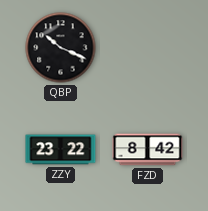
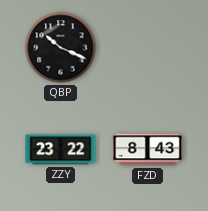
FZD: 8:42 -> 8:43
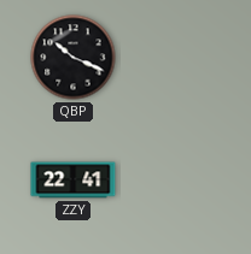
ZZY: 23:22 -> 22:41
FZD: 8:43 -> none
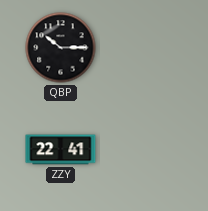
QBP: 10:19 -> 10:15
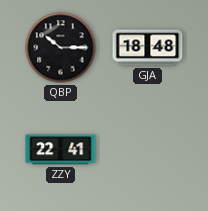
GJA: none -> 18:48
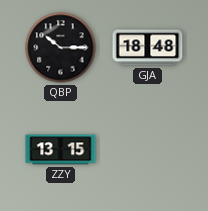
ZZY: 22:41 -> 13:15
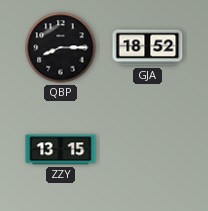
QBP: 10:15 -> 8:15
GJA: 18:48 -> 18:52
